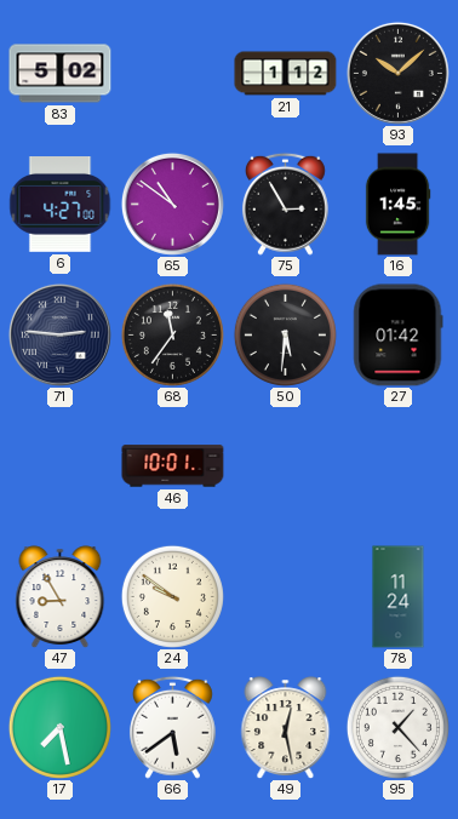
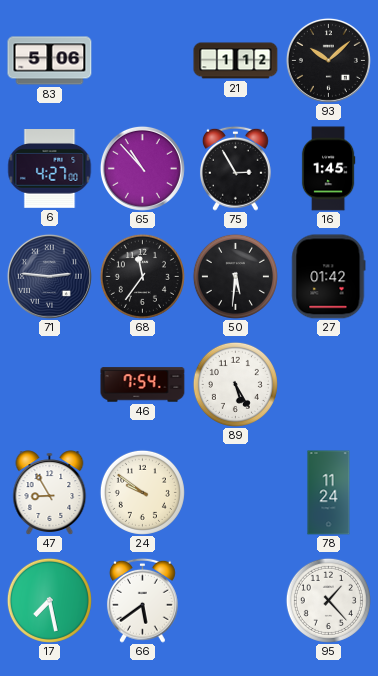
83: 5:02 -> 5:06
65: 10:51 -> 10:53
46: 10:01 -> 7:54
89: none -> 5:25
49: 12:28 -> none
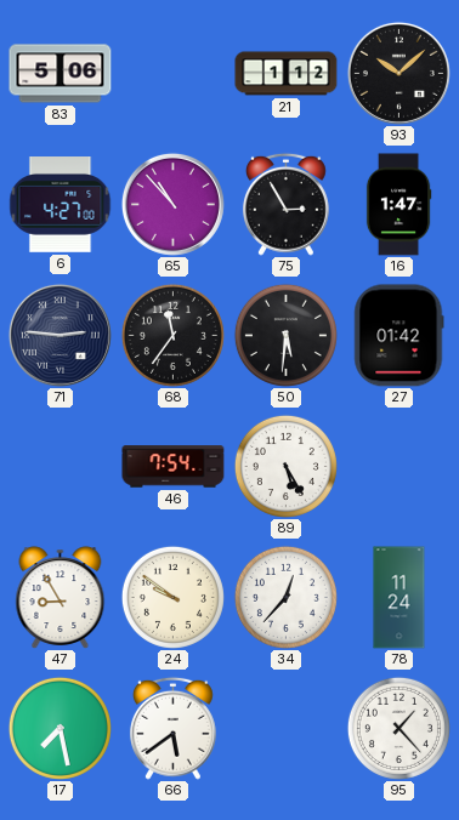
16: 1:45 -> 1:47
34: none -> 12:37
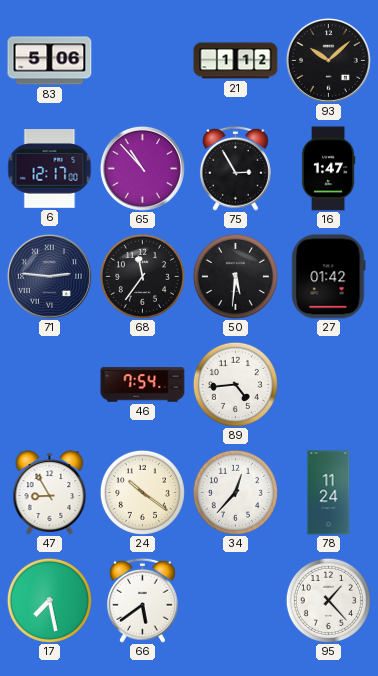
6: 4:27 -> 12:17
89: 5:25 -> 4:44
24: 9:51 -> 10:21
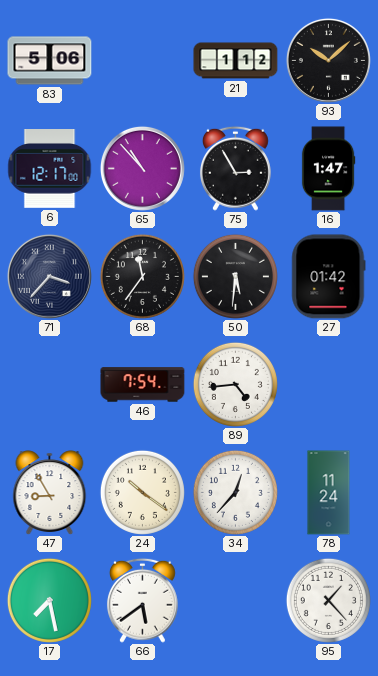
71: 2:46 -> 3:37
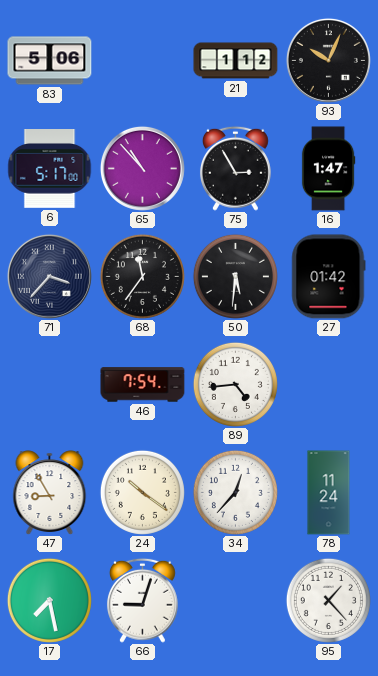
93: 10:08 -> 10:04
6: 12:17 -> 5:17
66: 5:39 -> 9:03
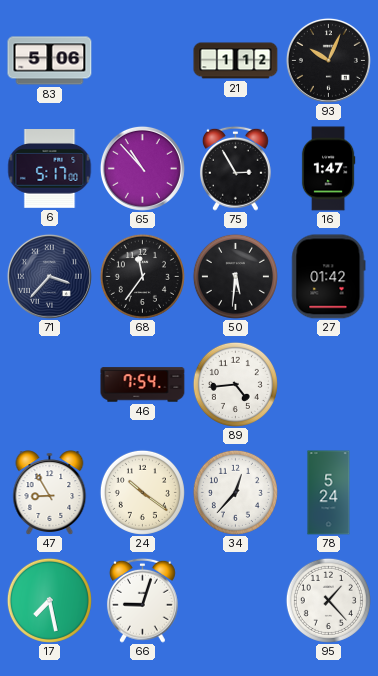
78: 11:24 -> 5:24
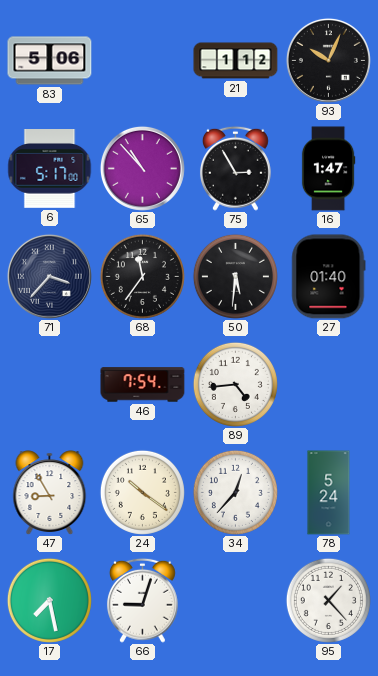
27: 01:42 -> 01:40
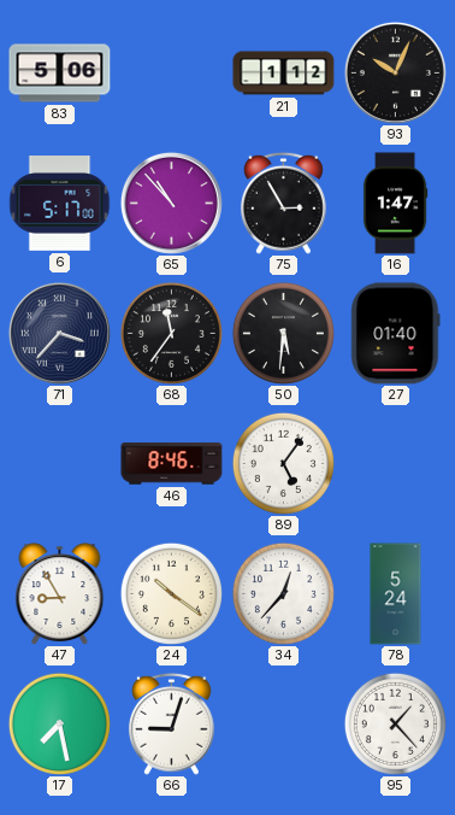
46: 7:54 -> 8:46
89: 4:44 -> 5:06
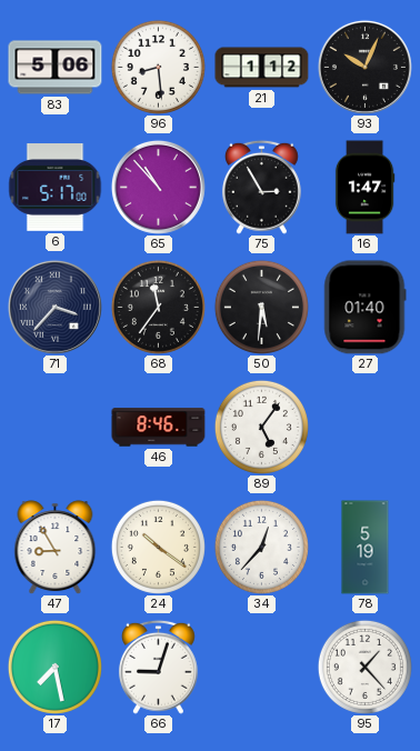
96: none -> 8:29
78: 5:24 -> 5:19
